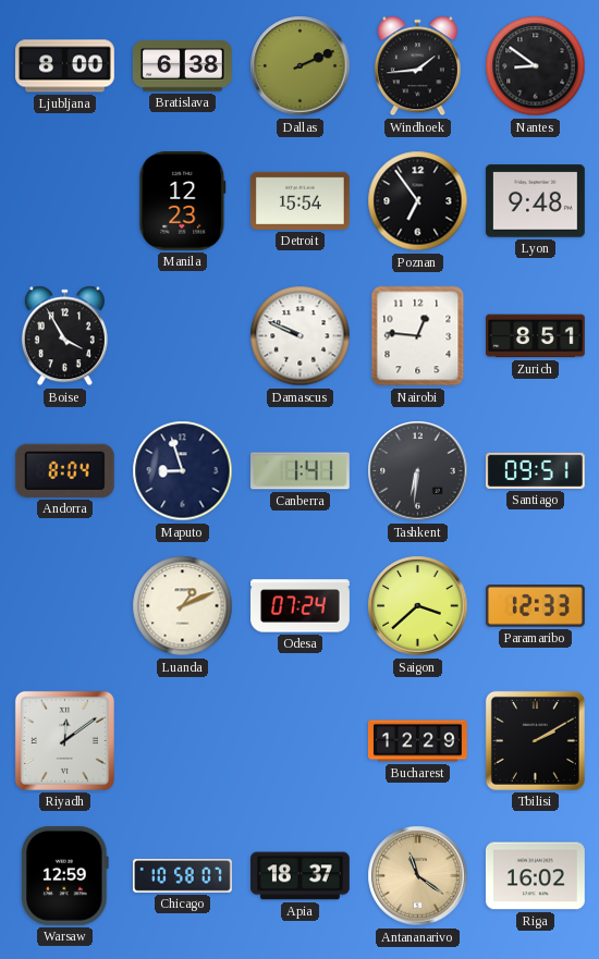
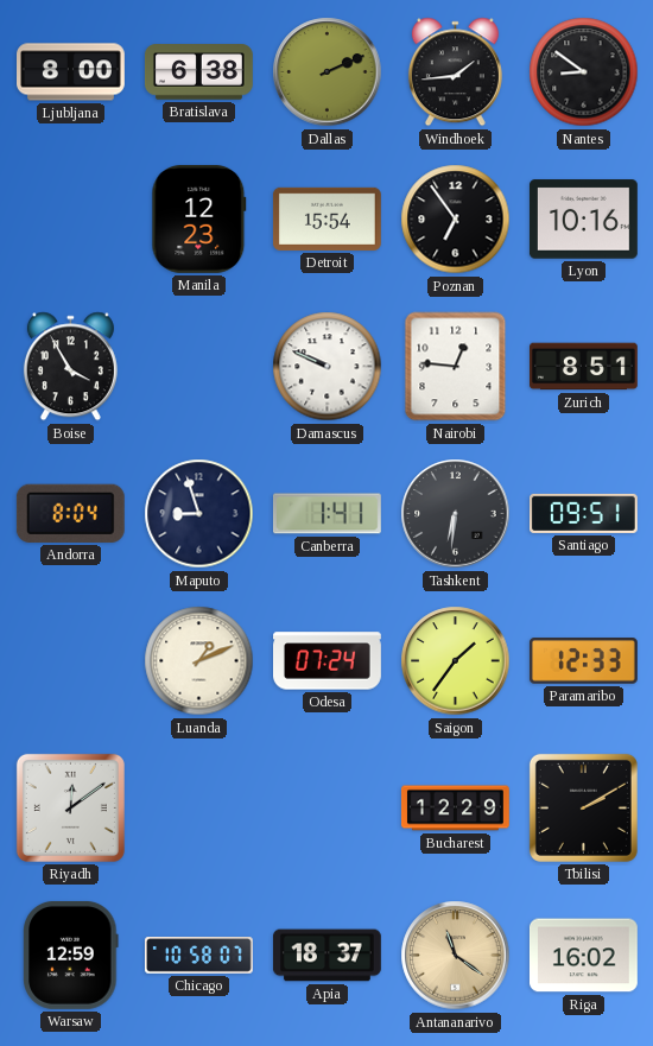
Lyon: 9:48 -> 10:16
Saigon: 3:38 -> 1:36
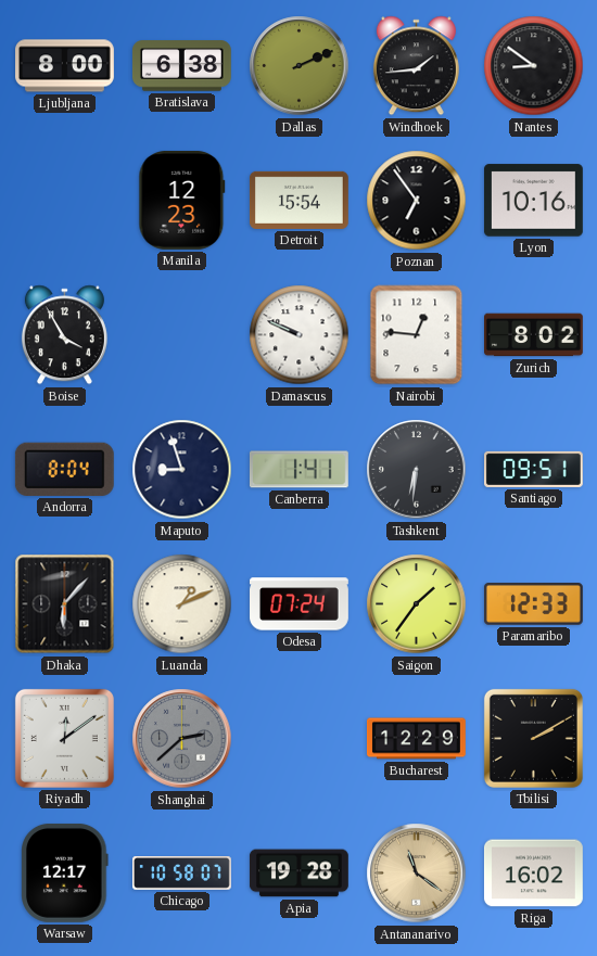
Zurich: 8:51 -> 8:02
Dhaka: none -> 6:07
Shanghai: none -> 2:38
Warsaw: 12:59 -> 12:17
Apia: 18:37 -> 19:28
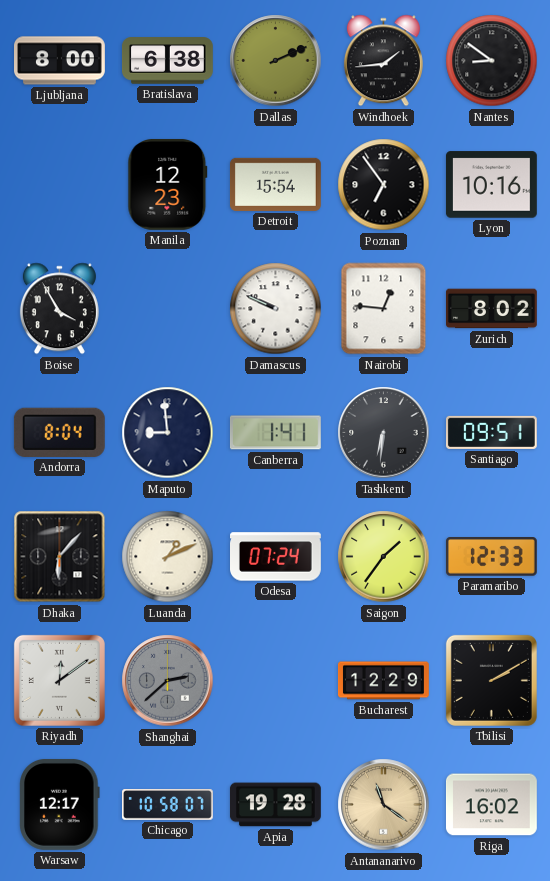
Maputo: 8:57 -> 8:59
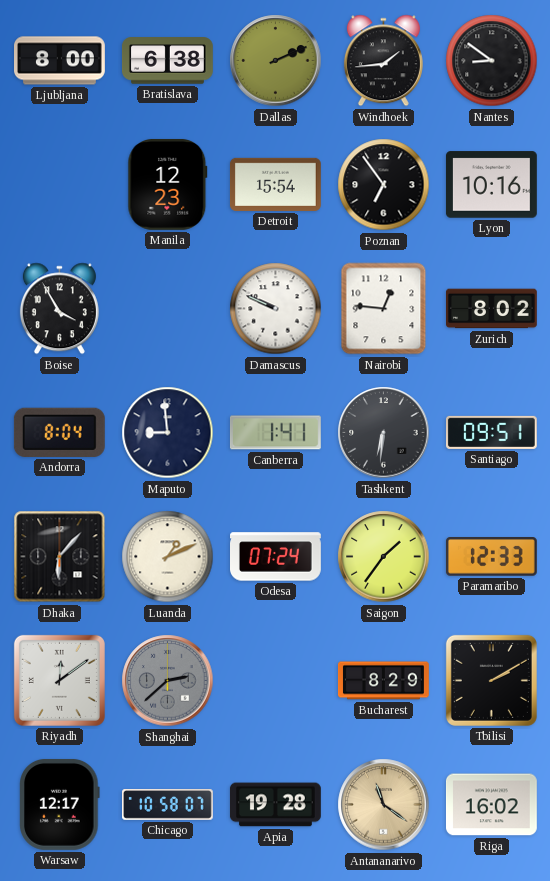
Bucharest: 12:29 -> 8:29
